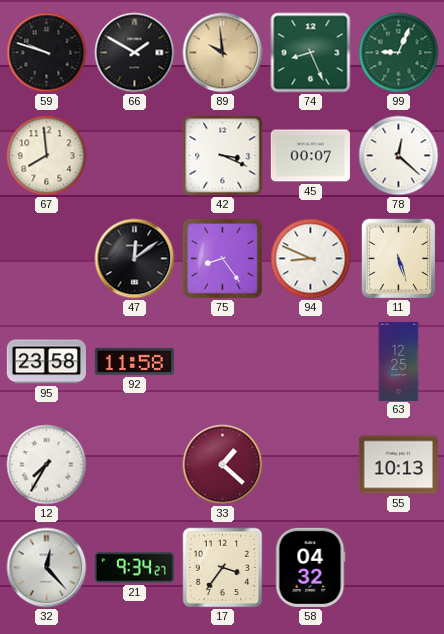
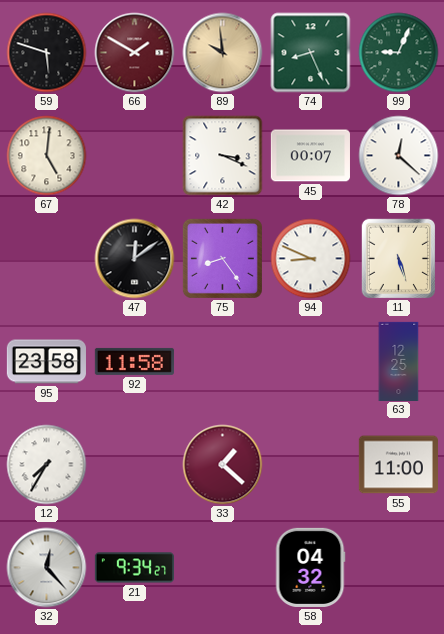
59: 9:48 -> 5:48
66 dial: black -> burgundy
67: 7:59 -> 5:01
55: 10:13 -> 11:00
17: 3:36 -> none
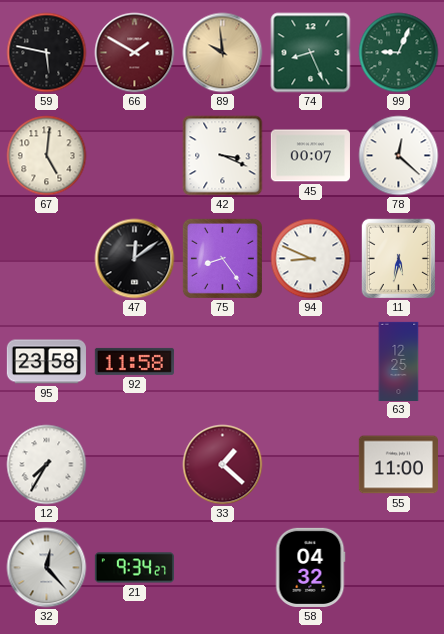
59: 5:48 -> 5:47
11: 5:27 -> 5:32
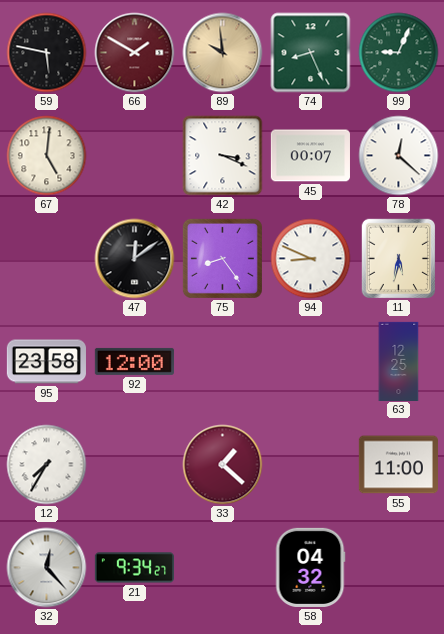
92: 11:58 -> 12:00
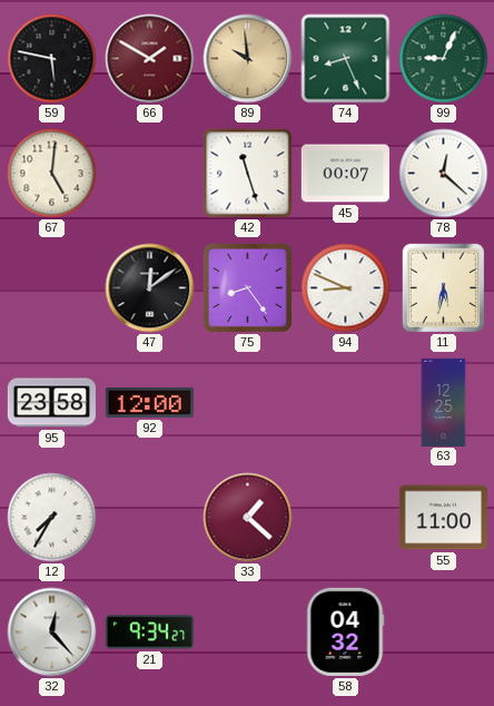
42: 3:19 -> 11:27
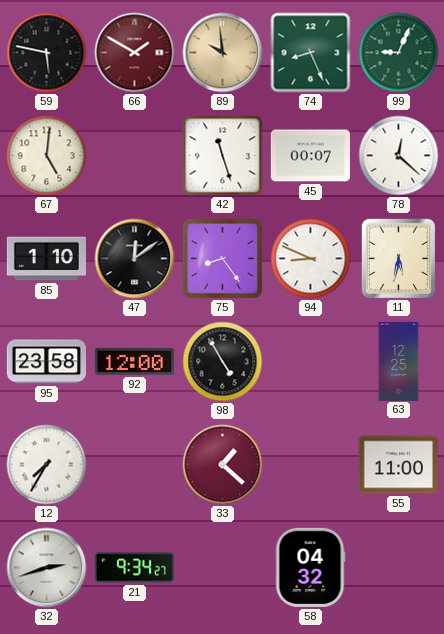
85: none -> 1:10
98: none -> 4:55
32: 12:23 -> 2:42
